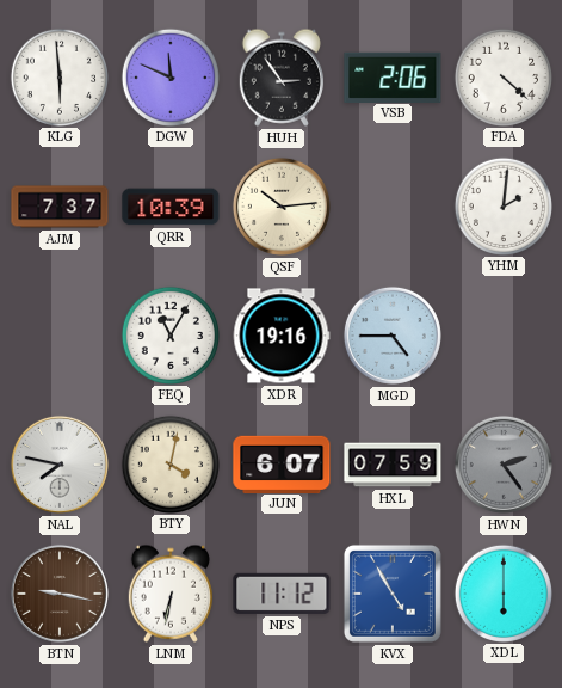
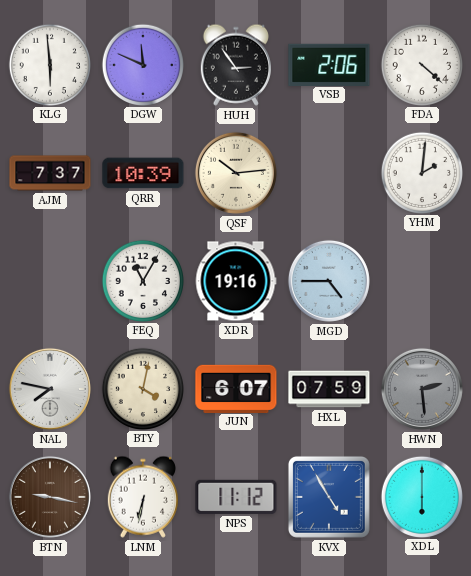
HWN: 2:24 -> 2:29
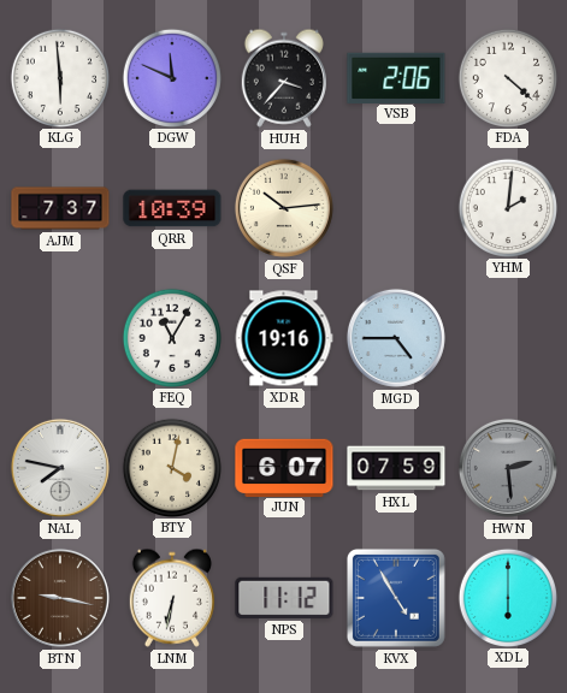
HUH: 2:54 -> 3:37
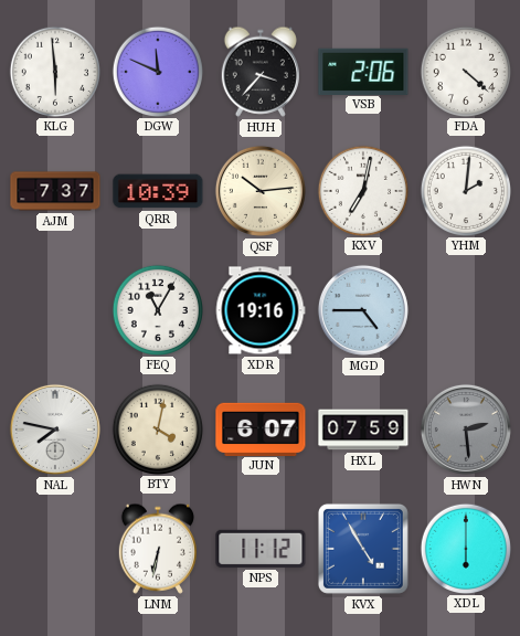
KXV: none -> 7:02
BTN: 9:17 -> none
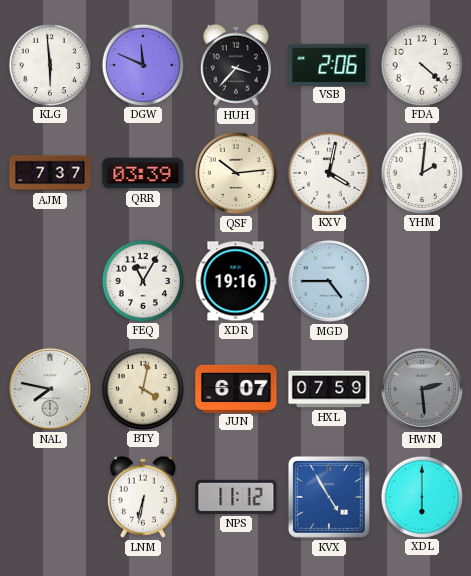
QRR: 10:39 -> 03:39
KXV: 7:02 -> 4:02
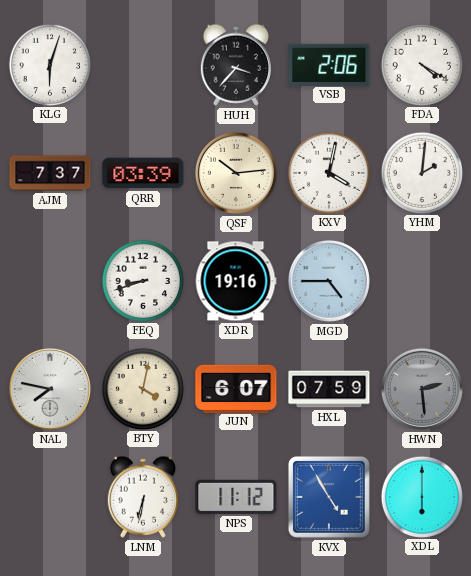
KLG: 5:59 -> 6:03
DGW: 11:49 -> none
FDA: 4:22 -> 4:20
FEQ: 11:05 -> 8:42
